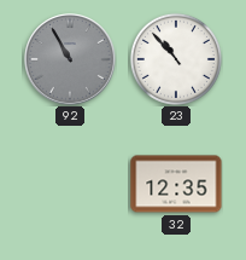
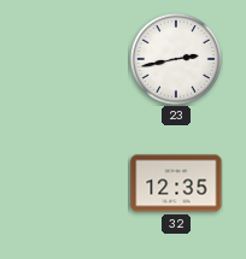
92: 10:55 -> none
23: 10:53 -> 2:43
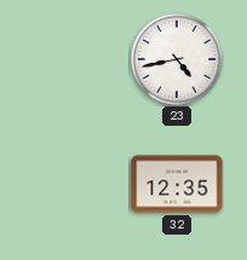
23: 2:43 -> 4:43
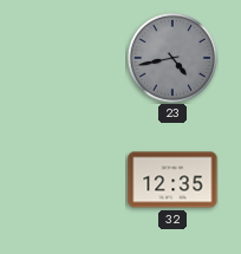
23 dial: white -> grey
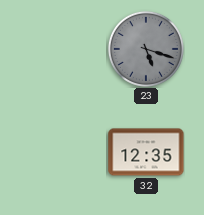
23: 4:43 -> 5:18
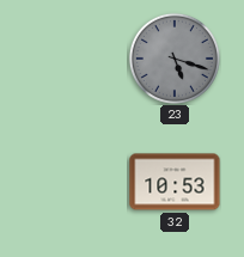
32: 12:35 -> 10:53
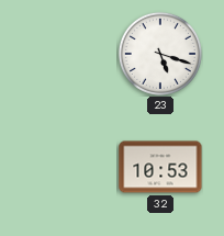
23 dial: grey -> white
